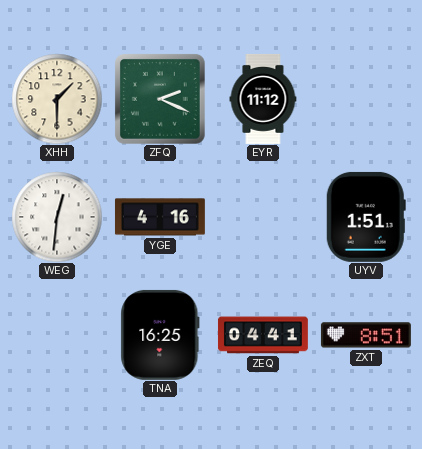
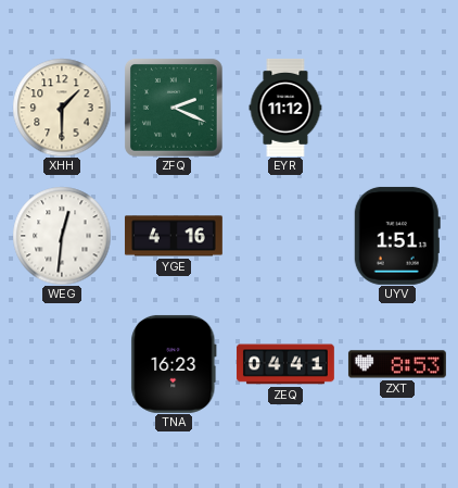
TNA: 16:25 -> 16:23
ZXT: 8:51 -> 8:53
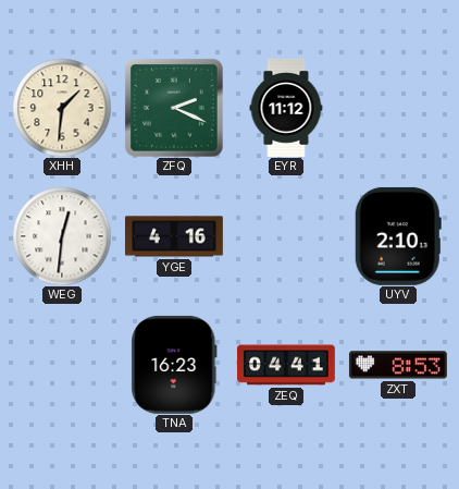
XHH: 1:30 -> 1:31
UYV: 1:51 -> 2:10
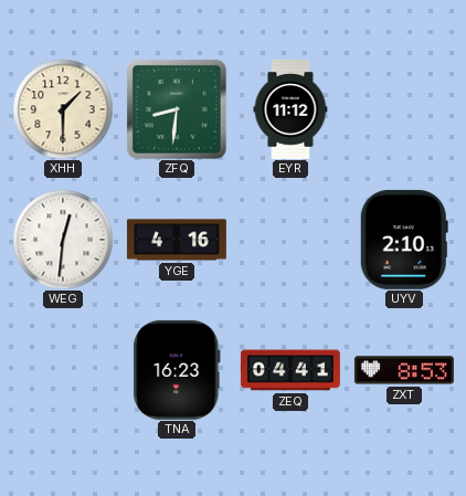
XHH: 1:31 -> 1:30
ZFQ: 2:19 -> 8:31
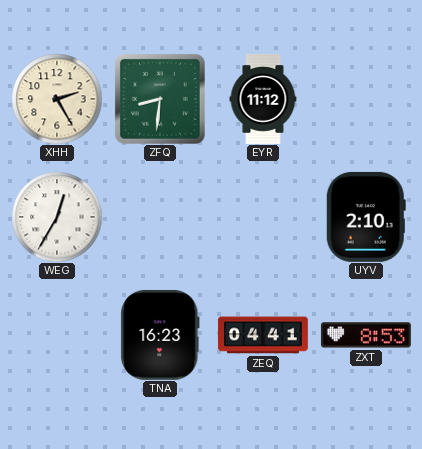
XHH: 1:30 -> 2:25
WEG: 12:31 -> 12:35
YGE: 4:16 -> none
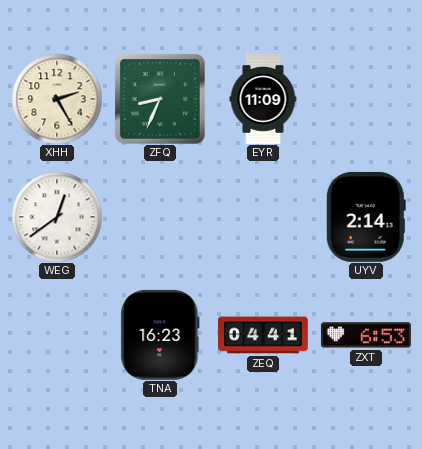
ZFQ: 8:31 -> 8:34
EYR: 11:12 -> 11:09
WEG: 12:35 -> 12:39
UYV: 2:10 -> 2:14
ZXT: 8:53 -> 6:53
